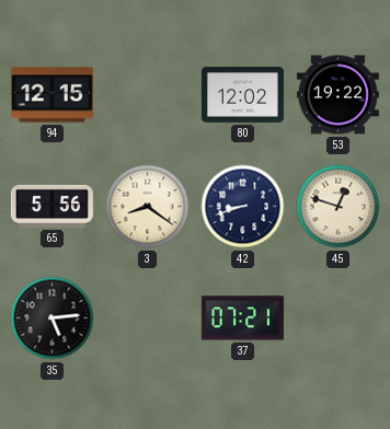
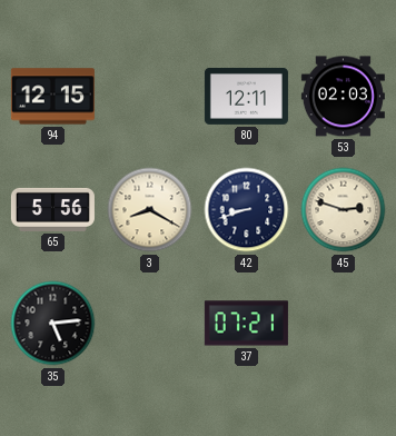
80: 12:02 -> 12:11
53: 19:22 -> 02:03
3: 8:21 -> 8:20
45: 12:48 -> 2:48
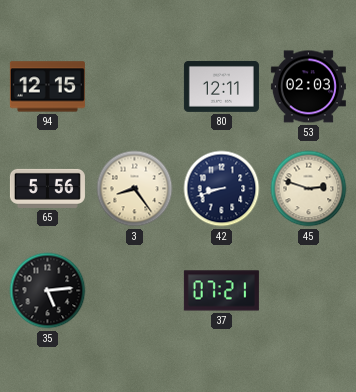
3: 8:20 -> 8:24
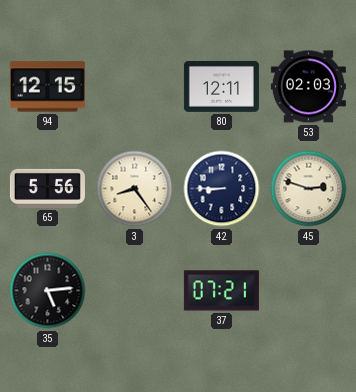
42: 8:42 -> 8:45
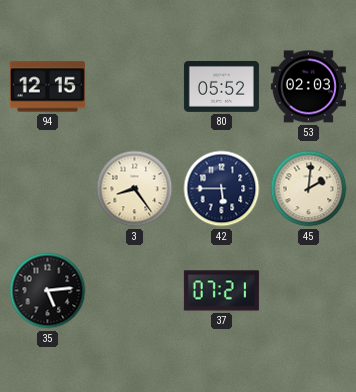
80: 12:11 -> 05:52
65: 5:56 -> none
42: 8:45 -> 5:45
45: 2:48 -> 2:01
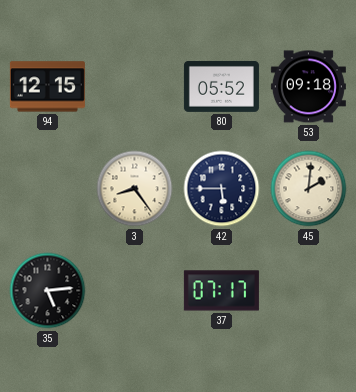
53: 02:03 -> 09:18
37: 07:21 -> 07:17
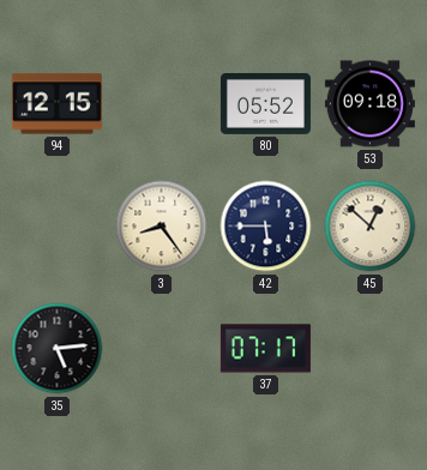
45: 2:01 -> 12:52
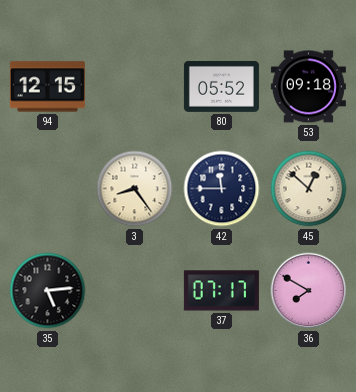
42: 5:45 -> 11:45
36: none -> 7:50
